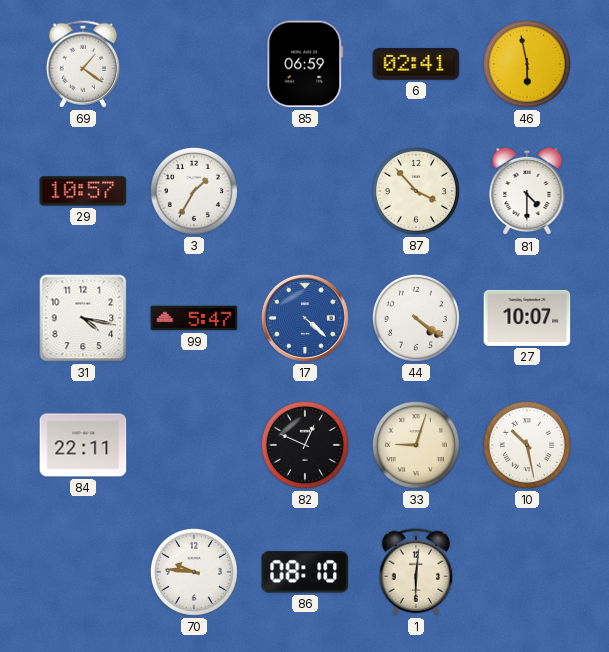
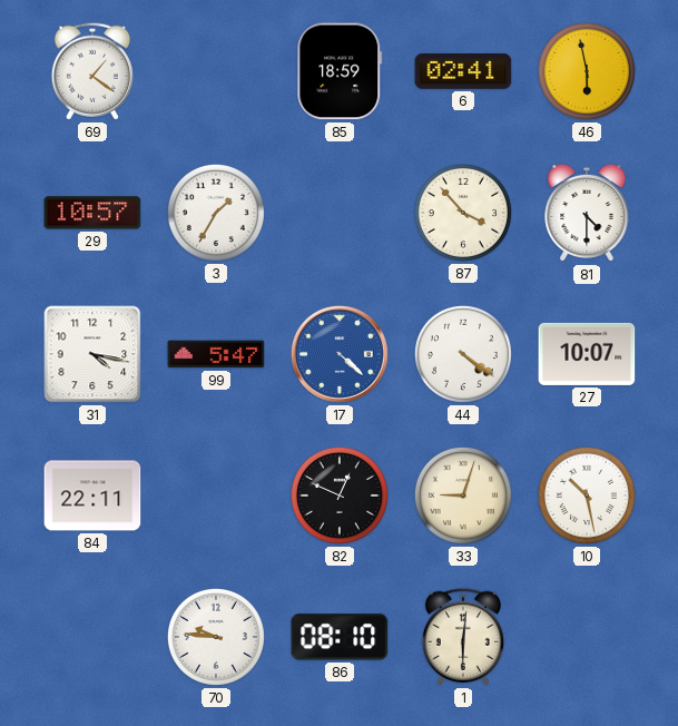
85: 06:59 -> 18:59
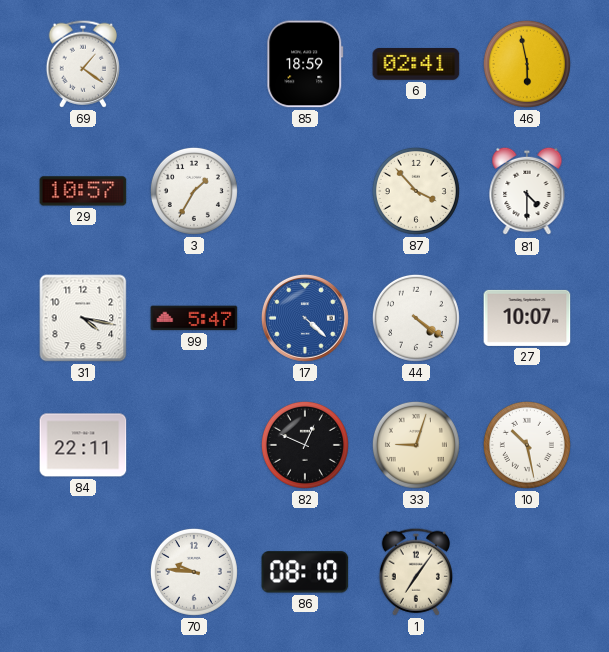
1: 6:01 -> 7:06
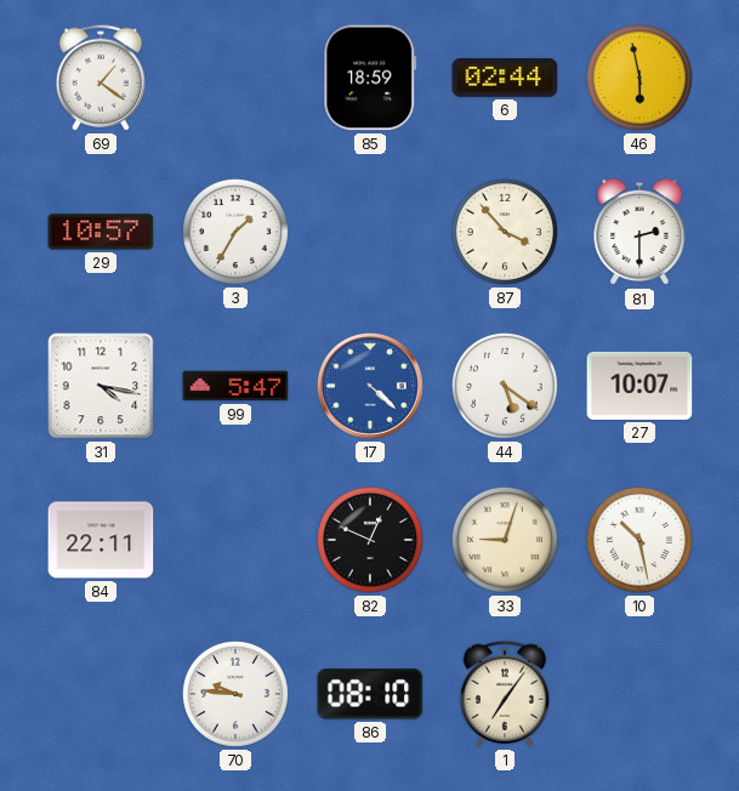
6: 02:41 -> 02:44
81: 4:30 -> 2:30
44: 4:21 -> 5:21
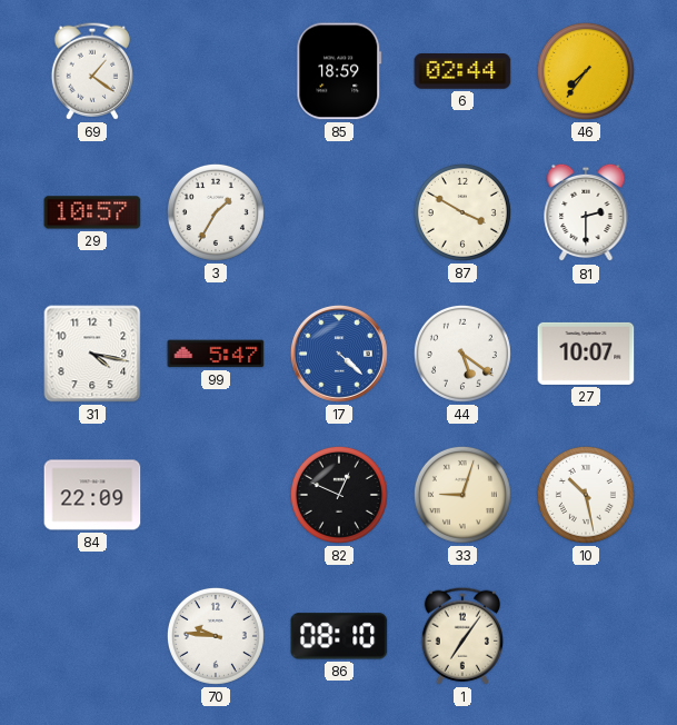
46: 5:58 -> 7:36
87: 3:53 -> 3:50
84: 22:11 -> 22:09
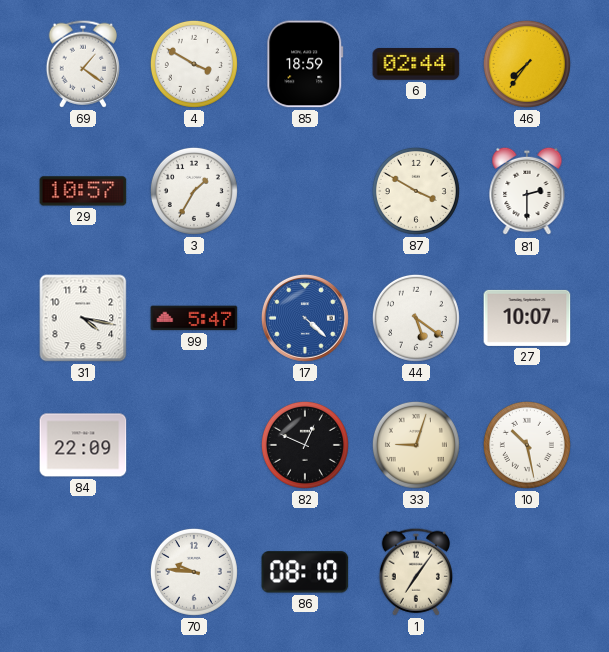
4: none -> 3:50
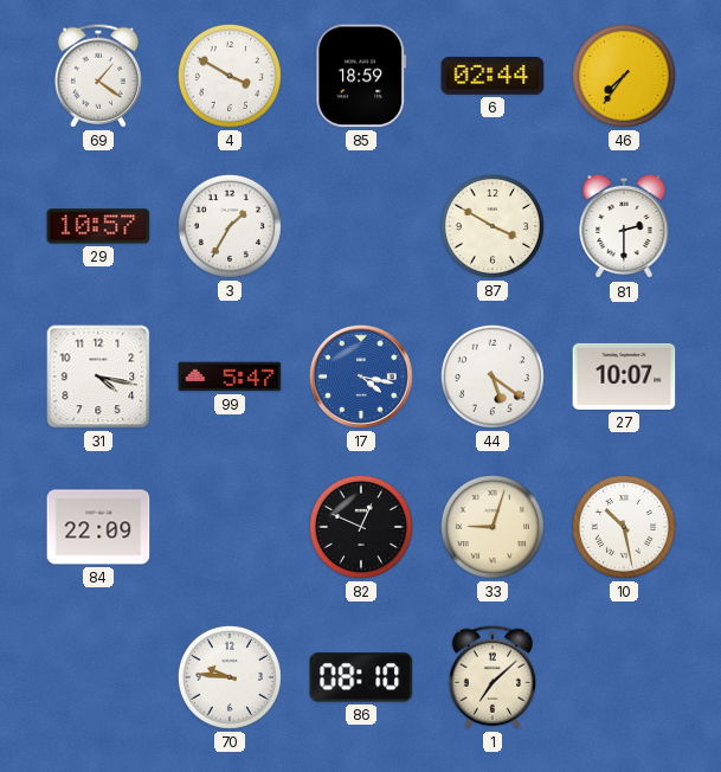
17: 4:22 -> 4:17
1: 7:06 -> 7:08
